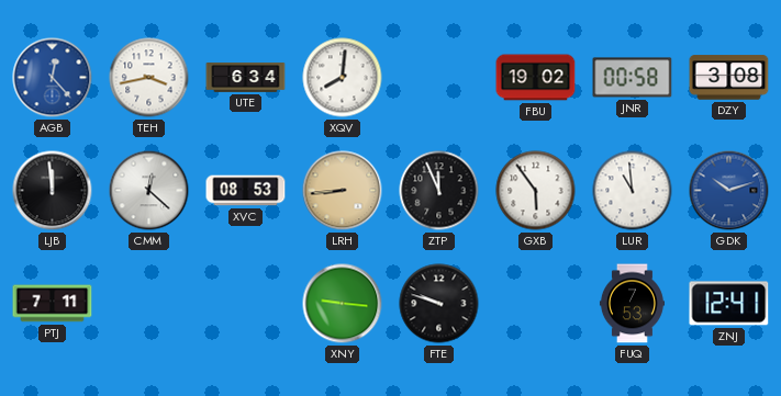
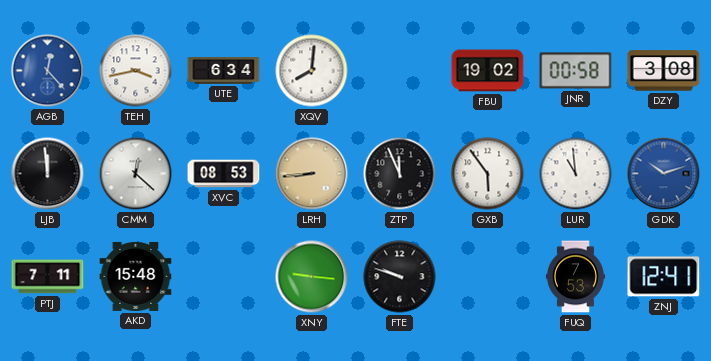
AKD: none -> 15:48
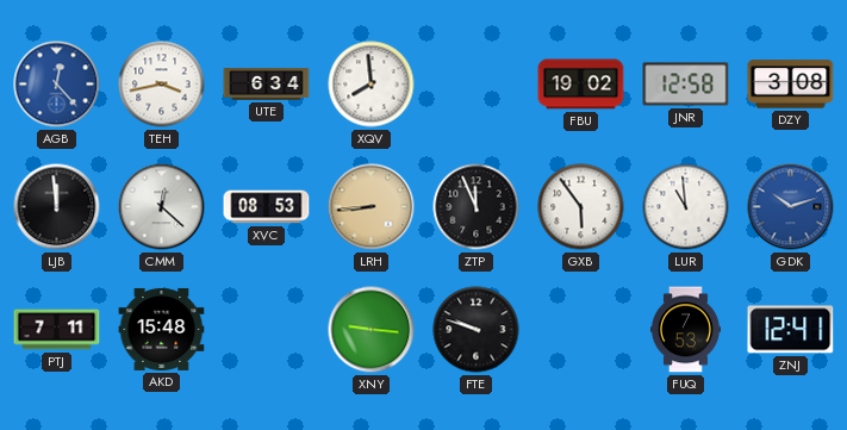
XQV: 8:01 -> 7:59
JNR: 00:58 -> 12:58
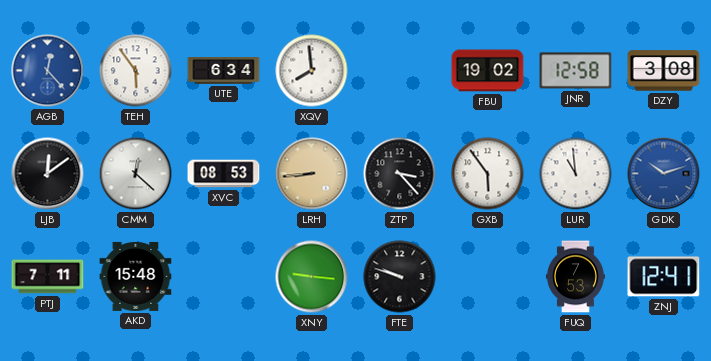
TEH: 3:43 -> 5:54
LJB: 11:59 -> 12:09
ZTP: 11:56 -> 3:23
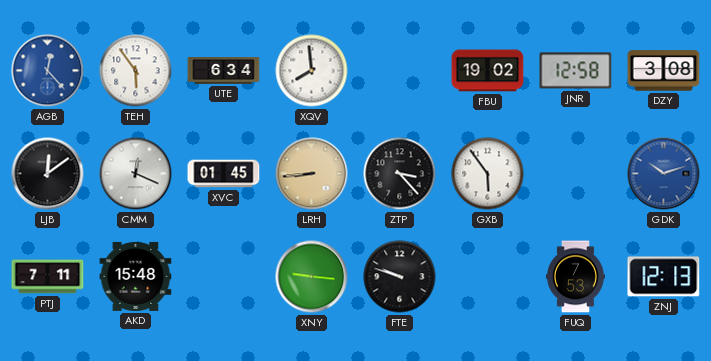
CMM: 12:22 -> 12:19
XVC: 08:53 -> 01:45
LUR: 10:59 -> none
ZNJ: 12:41 -> 12:13
